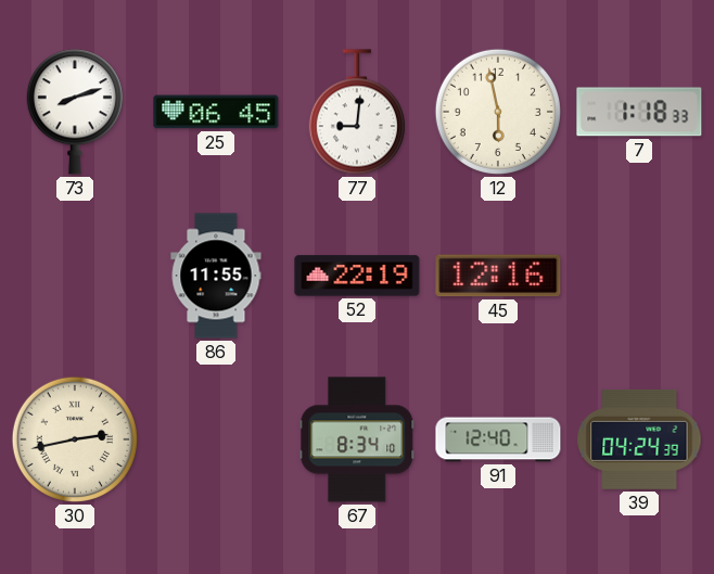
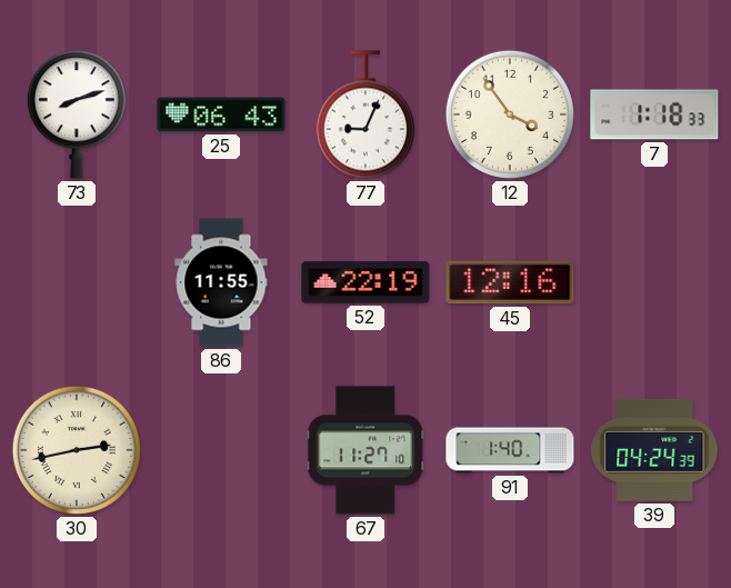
25: 06:45 -> 06:43
77: 9:01 -> 9:04
12: 5:58 -> 3:54
67: 8:34 -> 11:27
91: 12:40 -> 1:40
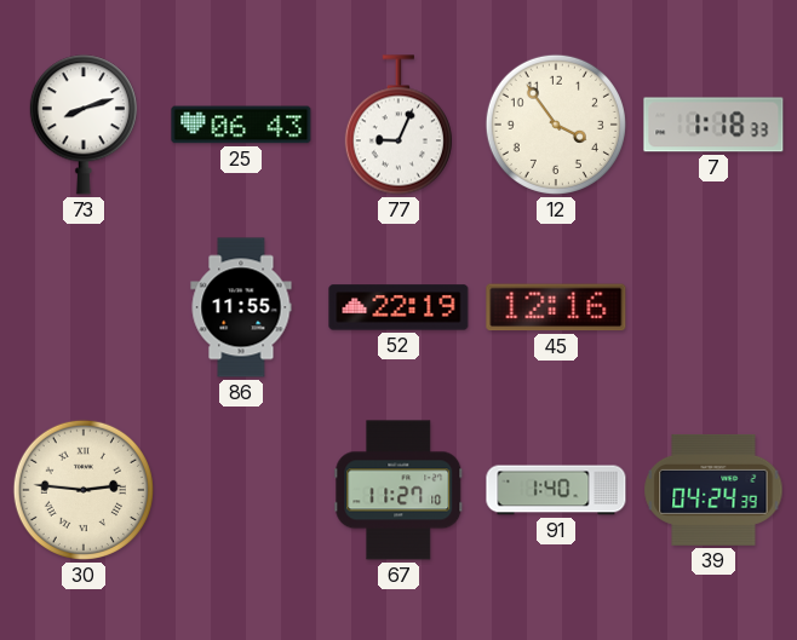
30: 2:43 -> 2:46
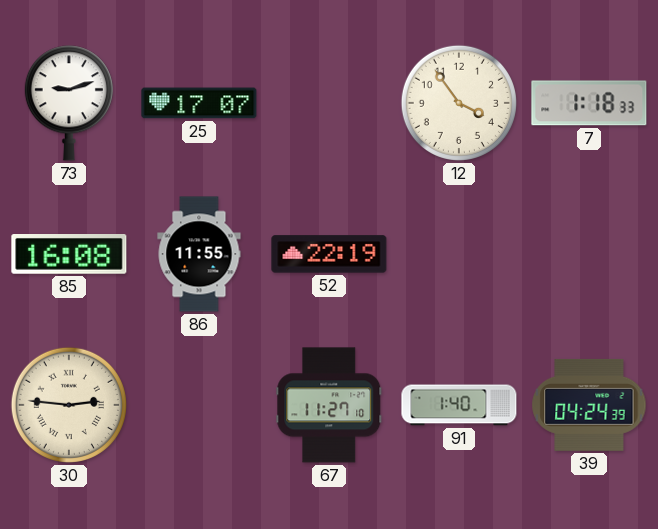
73: 8:12 -> 9:12
25: 06:43 -> 17:07
77: 9:04 -> none
85: none -> 16:08
45: 12:16 -> none
